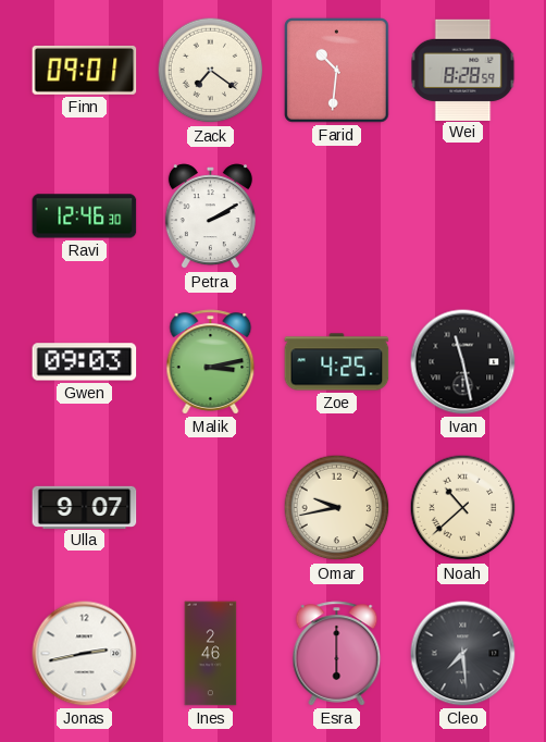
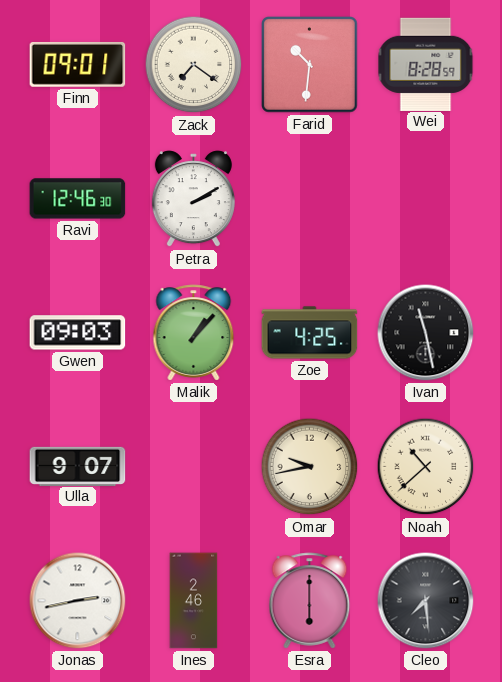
Malik: 3:13 -> 1:07
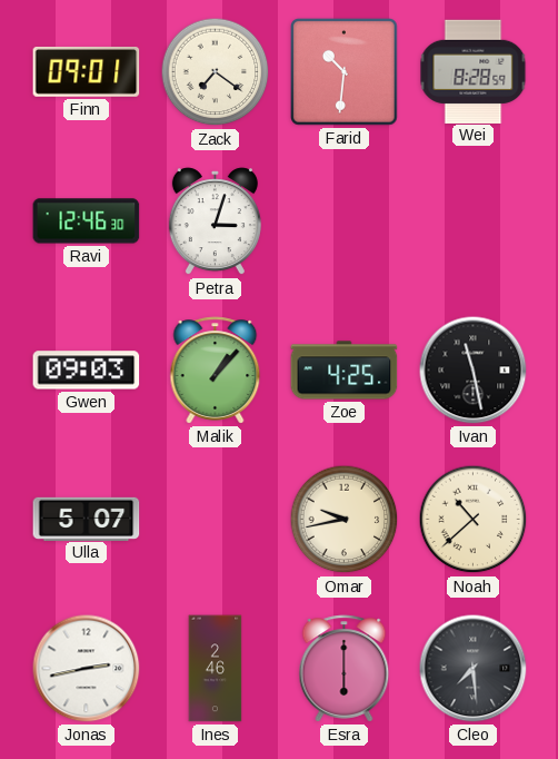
Petra: 2:10 -> 3:03
Ulla: 9:07 -> 5:07
